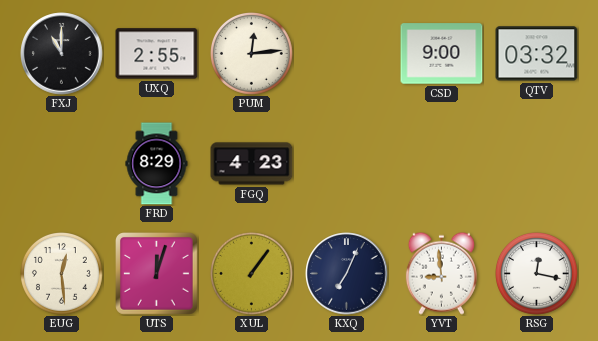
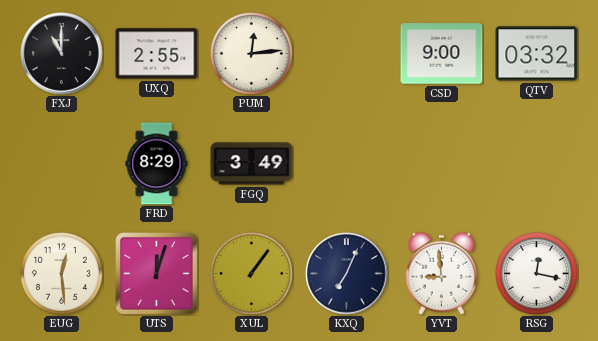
FGQ: 4:23 -> 3:49
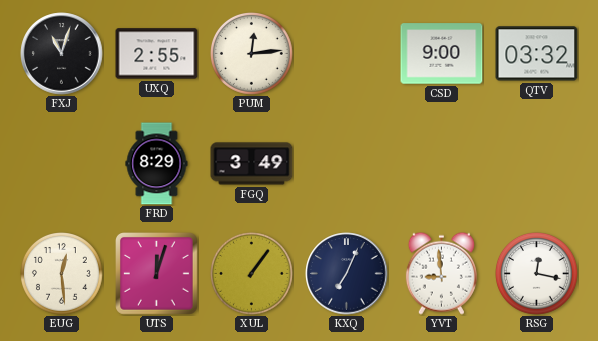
FXJ: 11:00 -> 11:03
